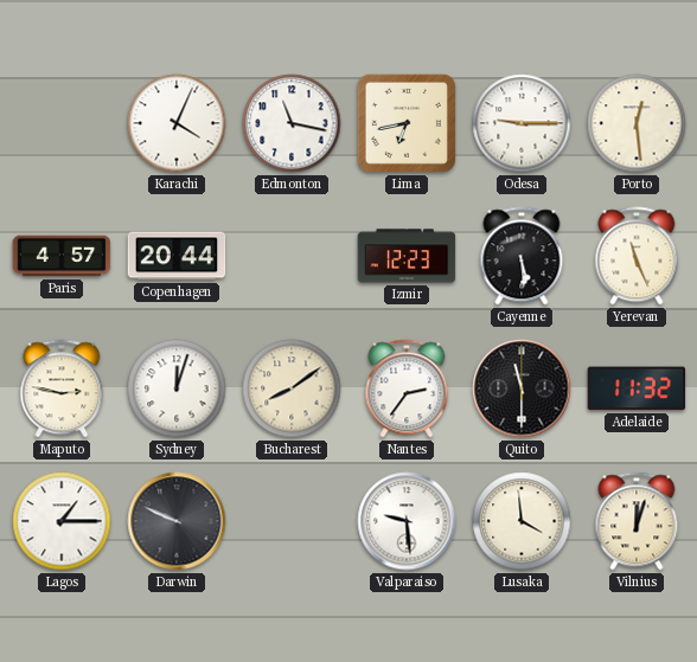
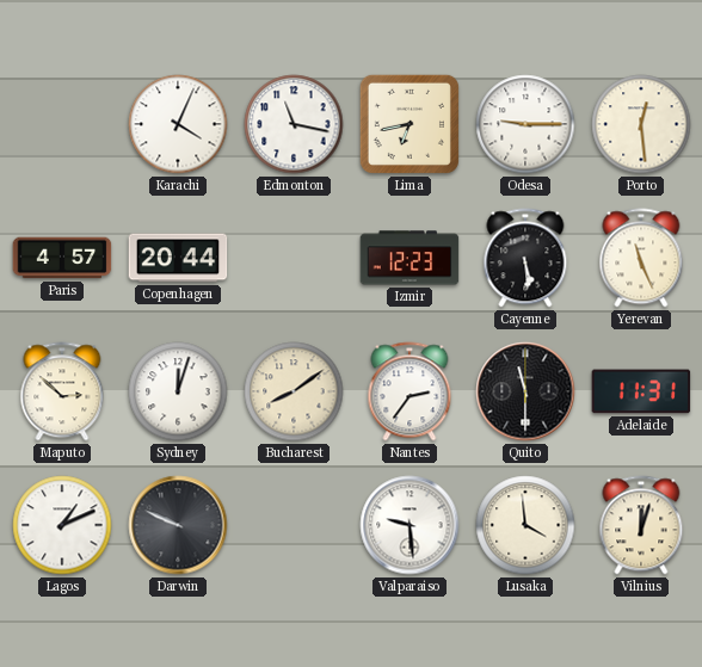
Maputo: 2:47 -> 2:52
Adelaide: 11:32 -> 11:31
Lagos: 1:15 -> 1:11
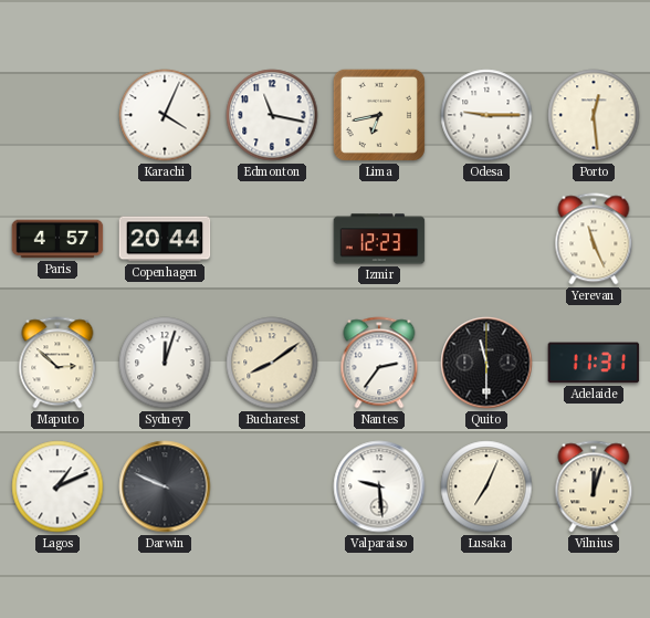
Cayenne: 5:29 -> none
Lusaka: 3:59 -> 7:04
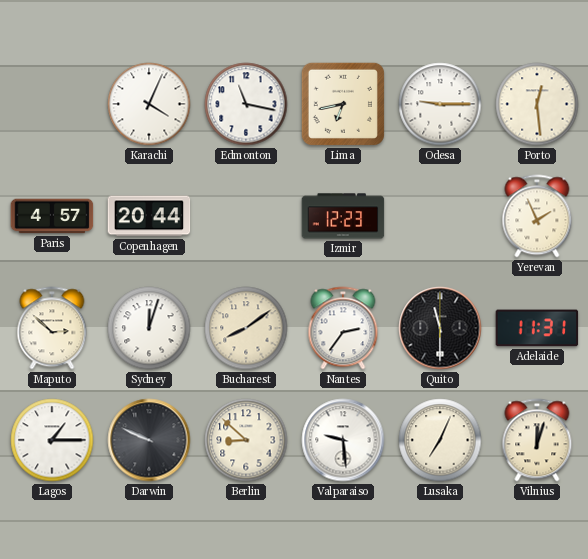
Yerevan: 11:26 -> 1:56
Lagos: 1:11 -> 1:15
Berlin: none -> 8:52
